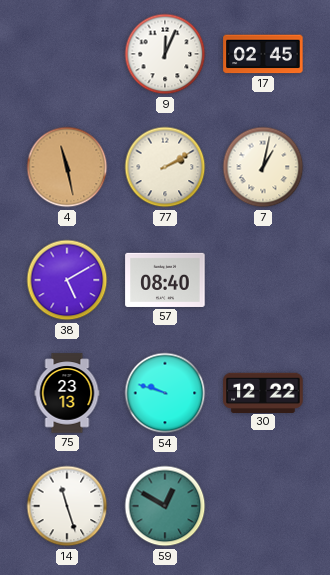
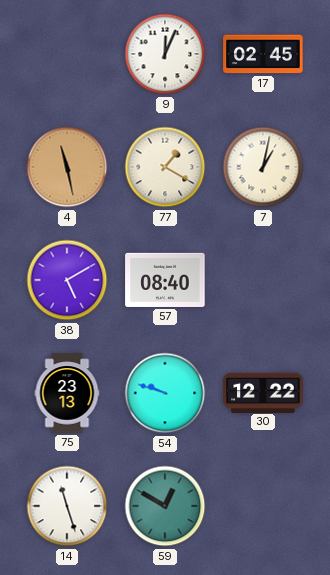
77: 2:10 -> 1:20
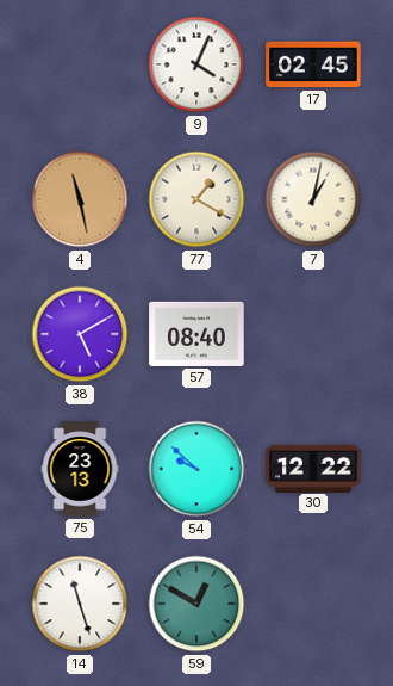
9: 12:04 -> 4:04
54: 9:48 -> 9:52
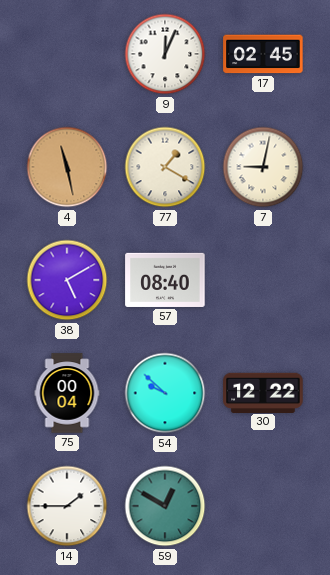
9: 4:04 -> 12:04
7: 1:02 -> 9:02
75: 23:13 -> 00:04
14: 11:27 -> 1:45
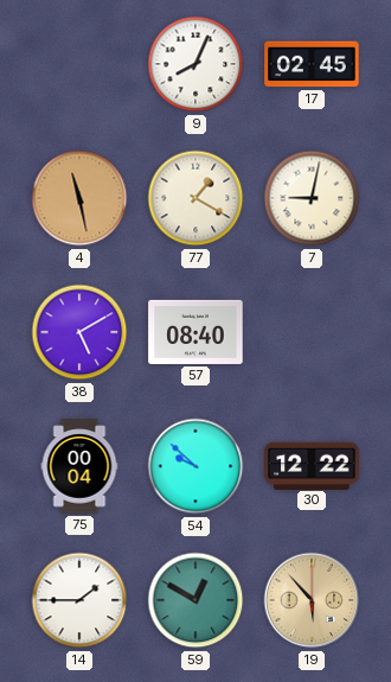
9: 12:04 -> 8:04
19: none -> 5:53
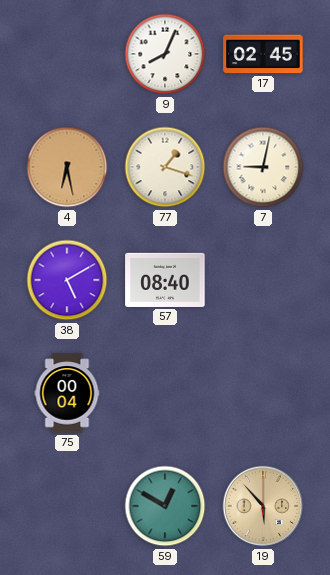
4: 11:28 -> 6:28
77: 1:20 -> 1:18
54: 9:52 -> none
30: 12:22 -> none
14: 1:45 -> none
